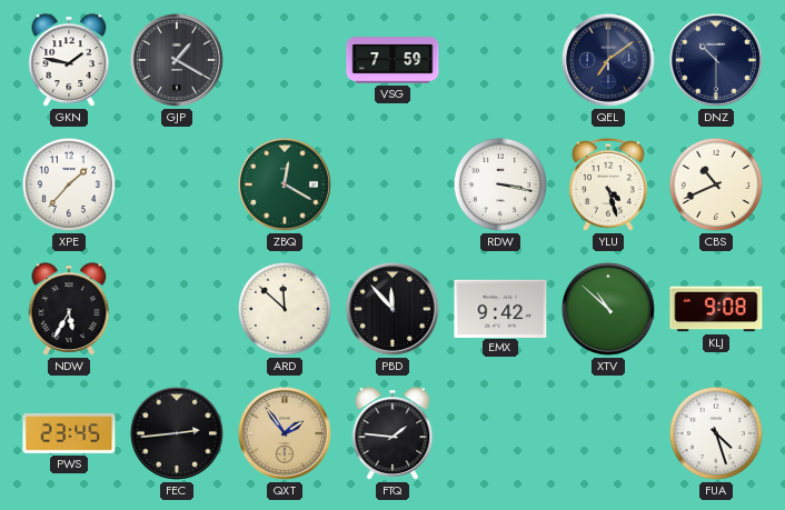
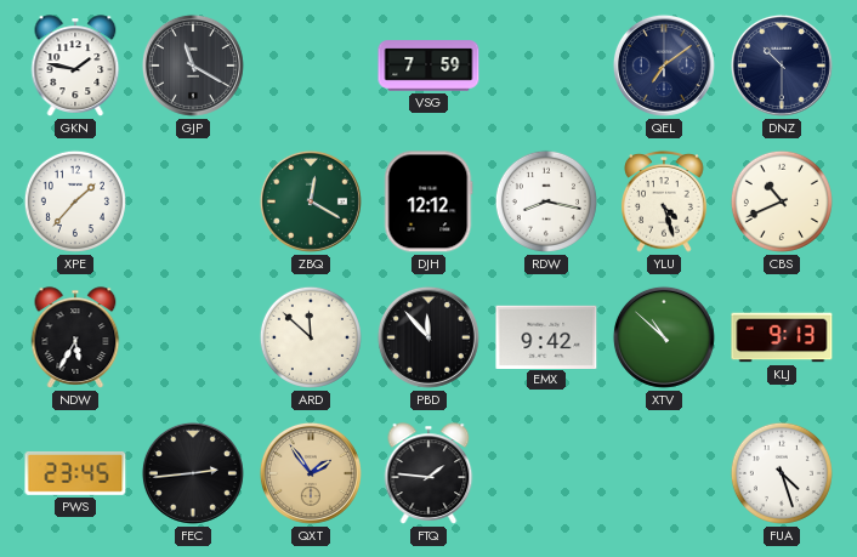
GJP: 1:20 -> 11:20
DJH: none -> 12:12
RDW: 3:17 -> 8:17
KLJ: 9:08 -> 9:13
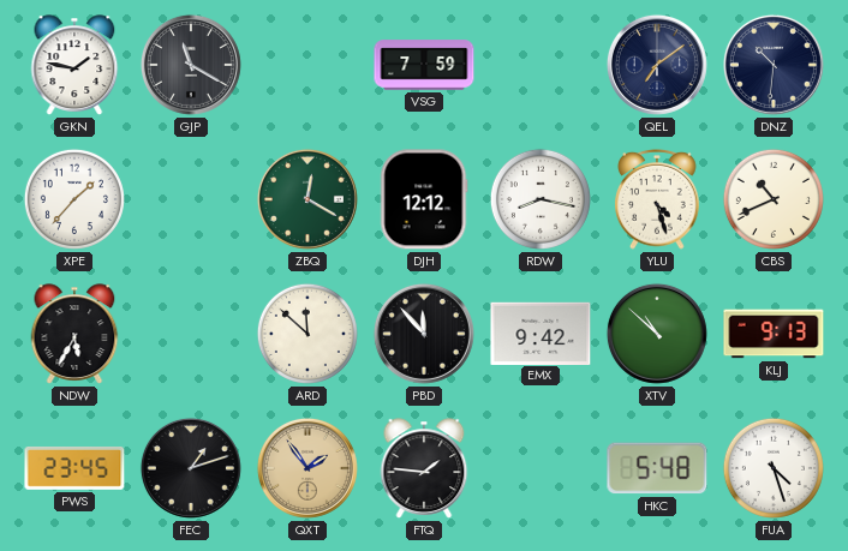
DNZ: 10:30 -> 10:31
FEC: 2:44 -> 1:12
HKC: none -> 5:48
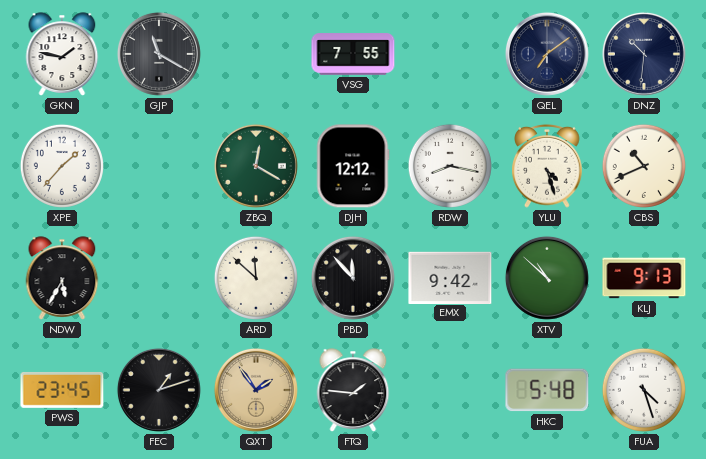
VSG: 7:59 -> 7:55
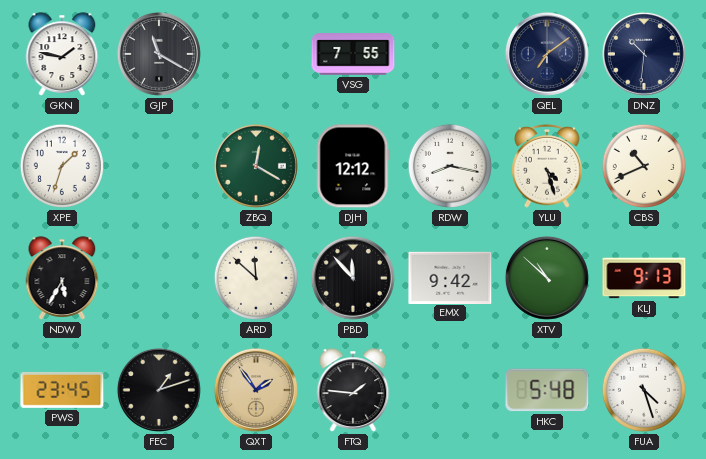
XPE: 1:37 -> 1:33
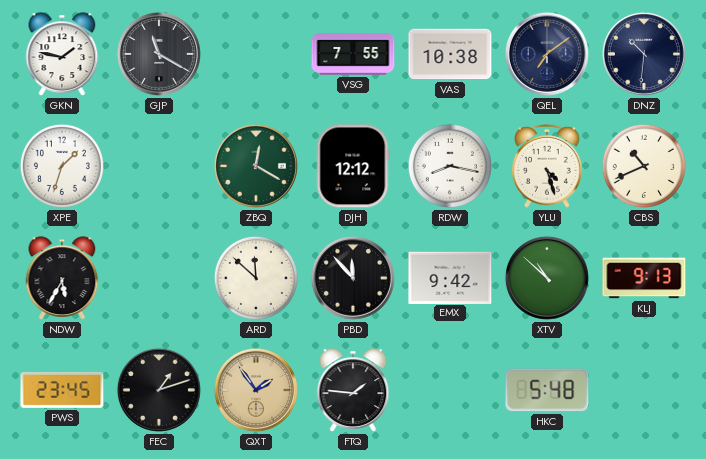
VAS: none -> 10:38
FUA: 4:27 -> none
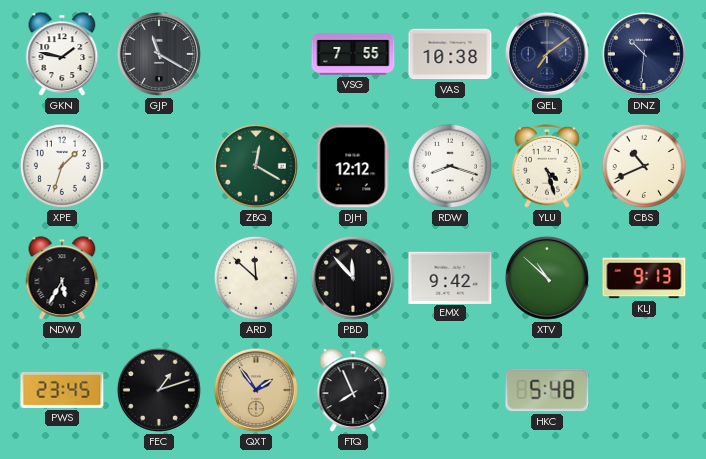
RDW: 8:17 -> 8:18
FTQ: 1:46 -> 7:56
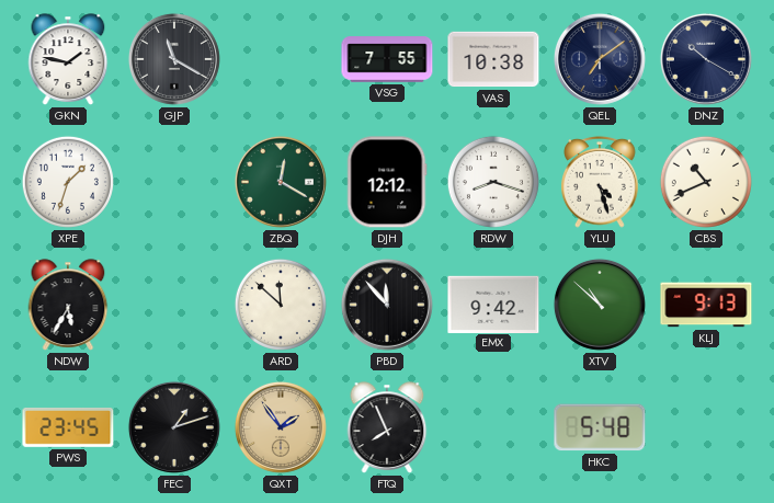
DNZ: 10:31 -> 10:20
